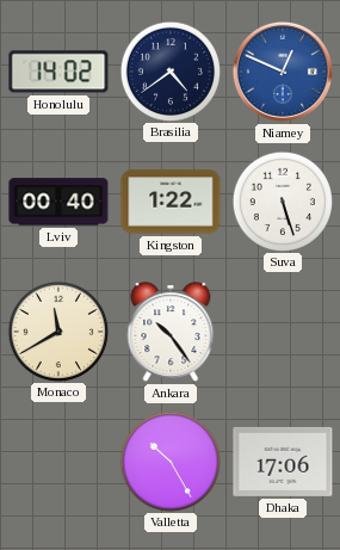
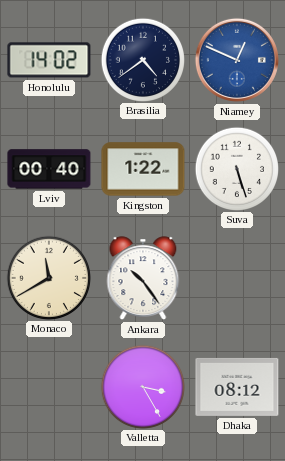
Valletta: 10:25 -> 3:25
Dhaka: 17:06 -> 08:12
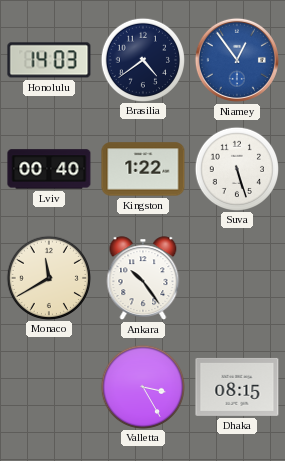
Honolulu: 14:02 -> 14:03
Niamey: 12:49 -> 12:54
Dhaka: 08:12 -> 08:15
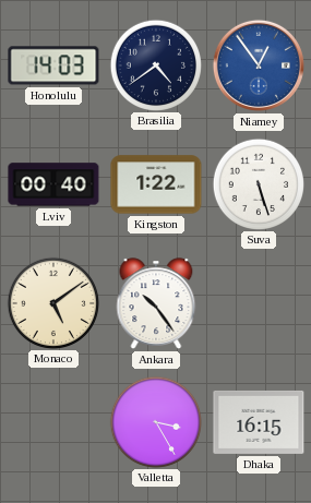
Monaco: 11:40 -> 5:09
Dhaka: 08:15 -> 16:15
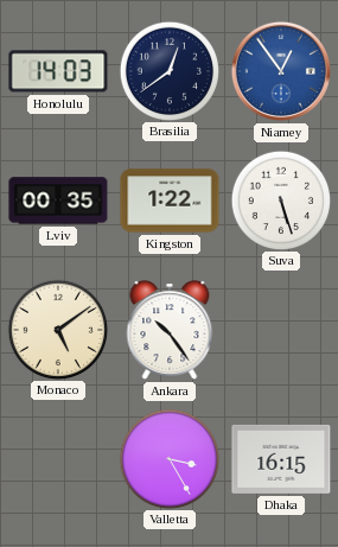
Brasilia: 4:39 -> 12:39
Lviv: 00:40 -> 00:35
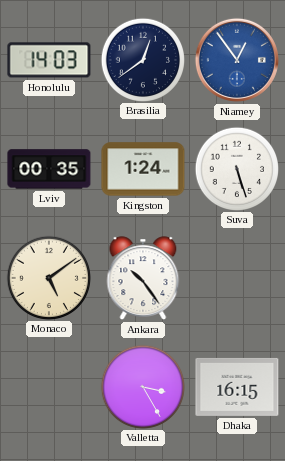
Kingston: 1:22 -> 1:24
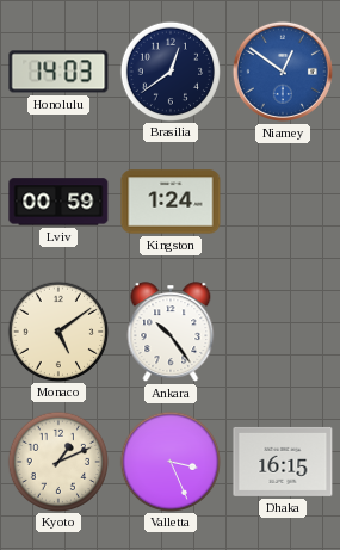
Niamey: 12:54 -> 12:51
Lviv: 00:35 -> 00:59
Suva: 5:27 -> none
Kyoto: none -> 1:11
Valletta: 3:25 -> 3:26
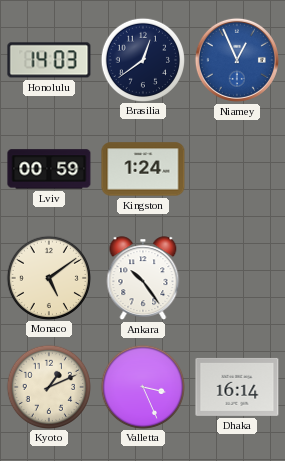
Niamey: 12:51 -> 12:56
Dhaka: 16:15 -> 16:14
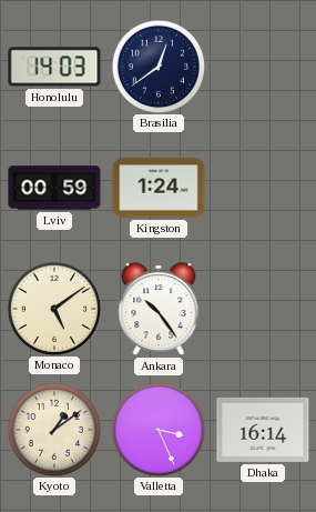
Niamey: 12:56 -> none
Kyoto: 1:11 -> 1:09
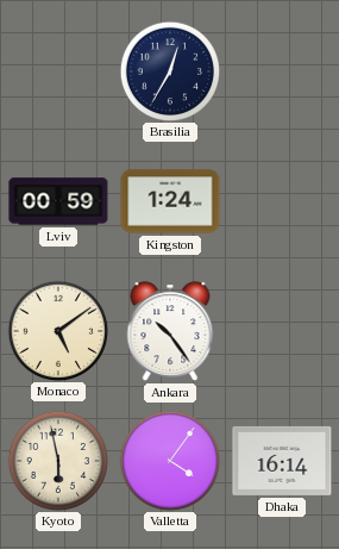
Honolulu: 14:03 -> none
Brasilia: 12:39 -> 12:35
Kyoto: 1:09 -> 5:58
Valletta: 3:26 -> 4:06
